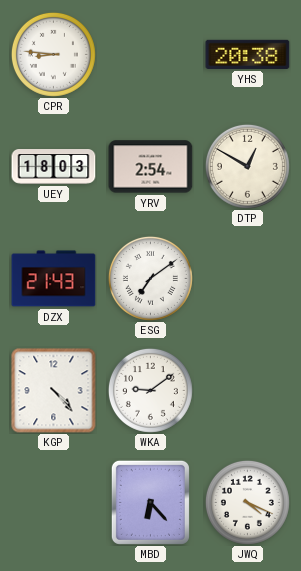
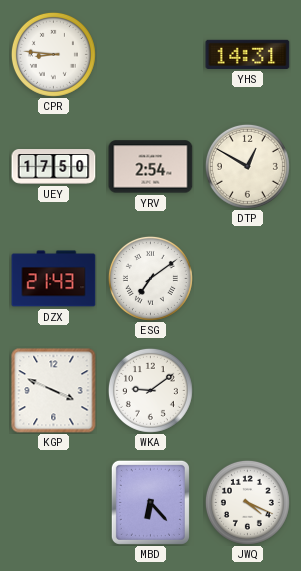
YHS: 20:38 -> 14:31
UEY: 18:03 -> 17:50
KGP: 4:23 -> 3:49
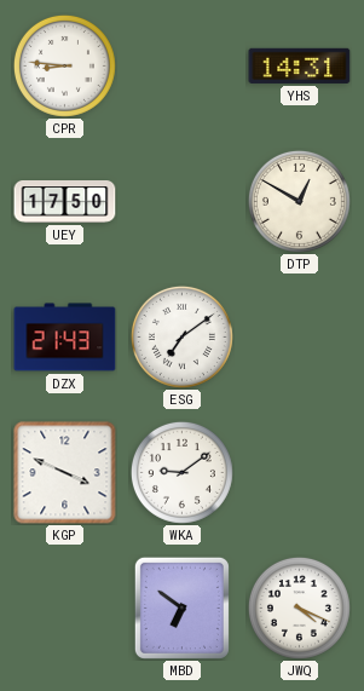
YRV: 2:54 -> none
MBD: 6:23 -> 6:51
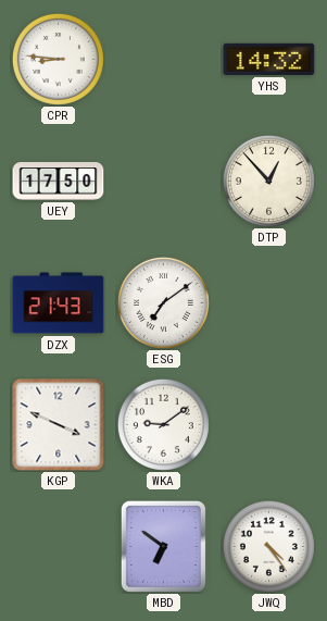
YHS: 14:31 -> 14:32
DTP: 12:50 -> 12:53
JWQ: 4:19 -> 4:24
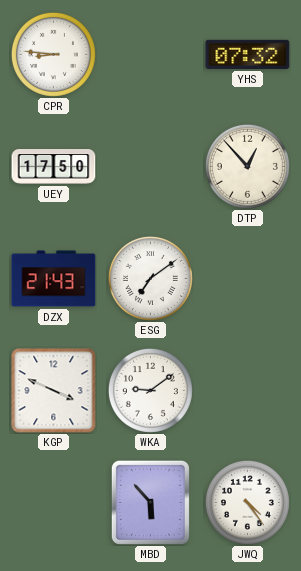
YHS: 14:32 -> 07:32
MBD: 6:51 -> 5:53
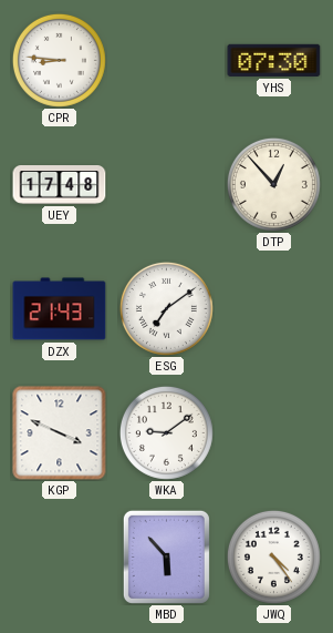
YHS: 07:32 -> 07:30
UEY: 17:50 -> 17:48
